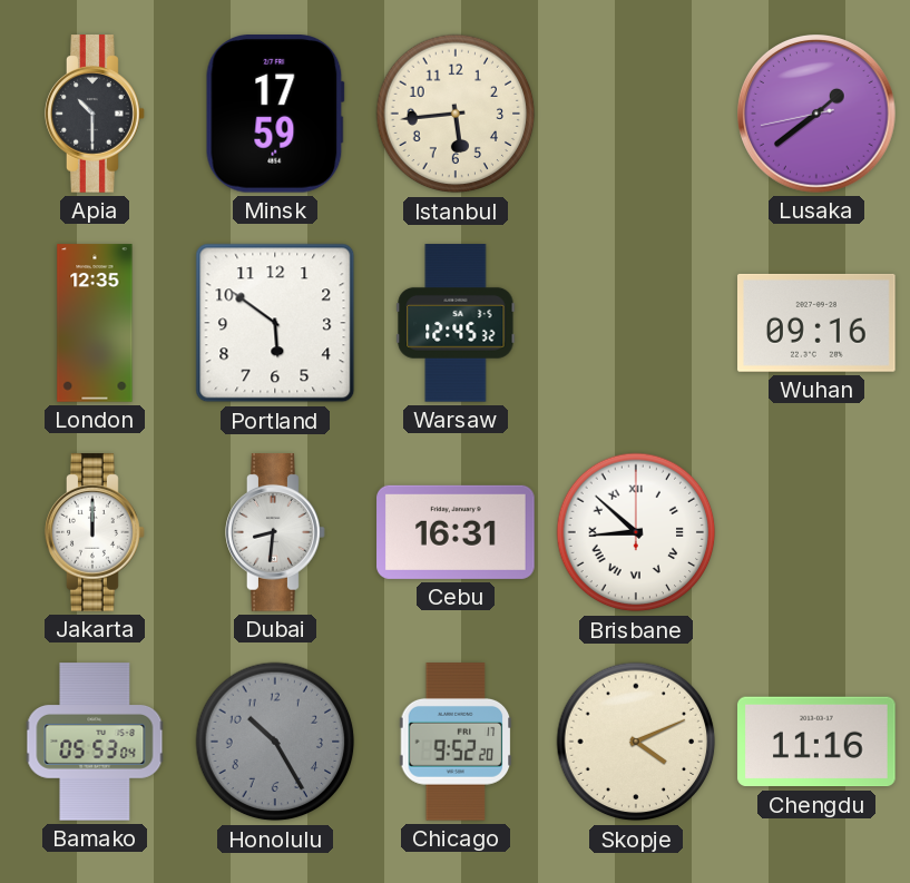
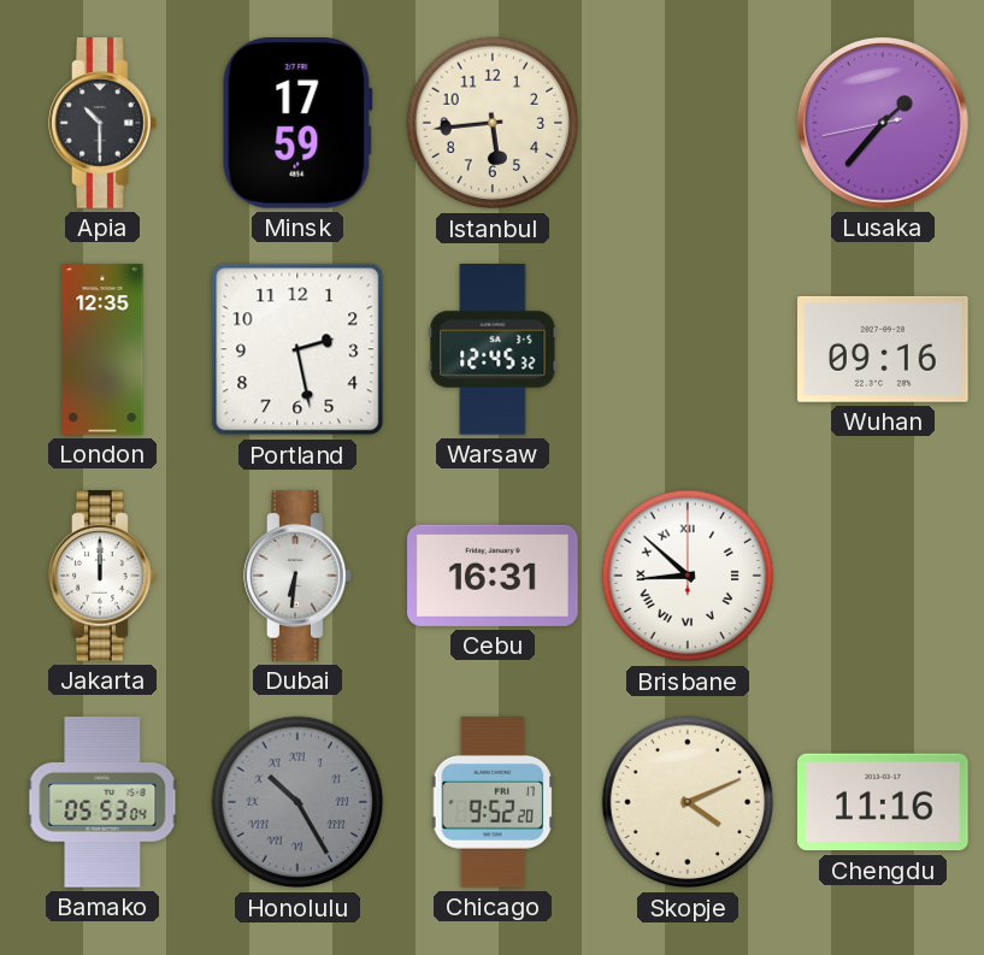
Lusaka: 1:38 -> 1:36
Portland: 5:51 -> 2:28
Dubai: 8:31 -> 6:31
Honolulu numerals: Arabic -> Roman
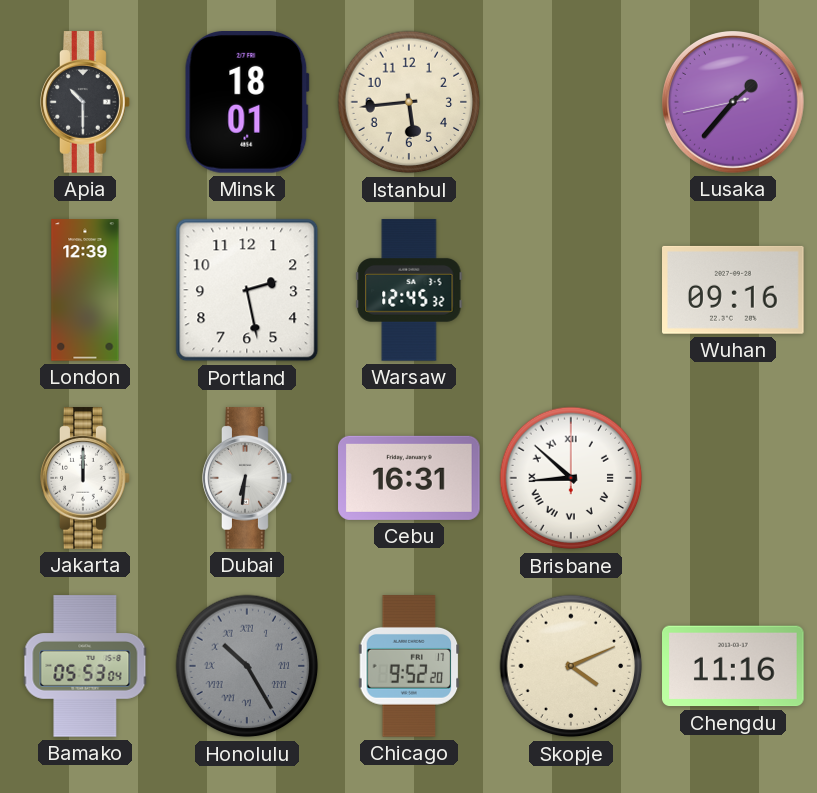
Minsk: 17:59 -> 18:01
London: 12:35 -> 12:39
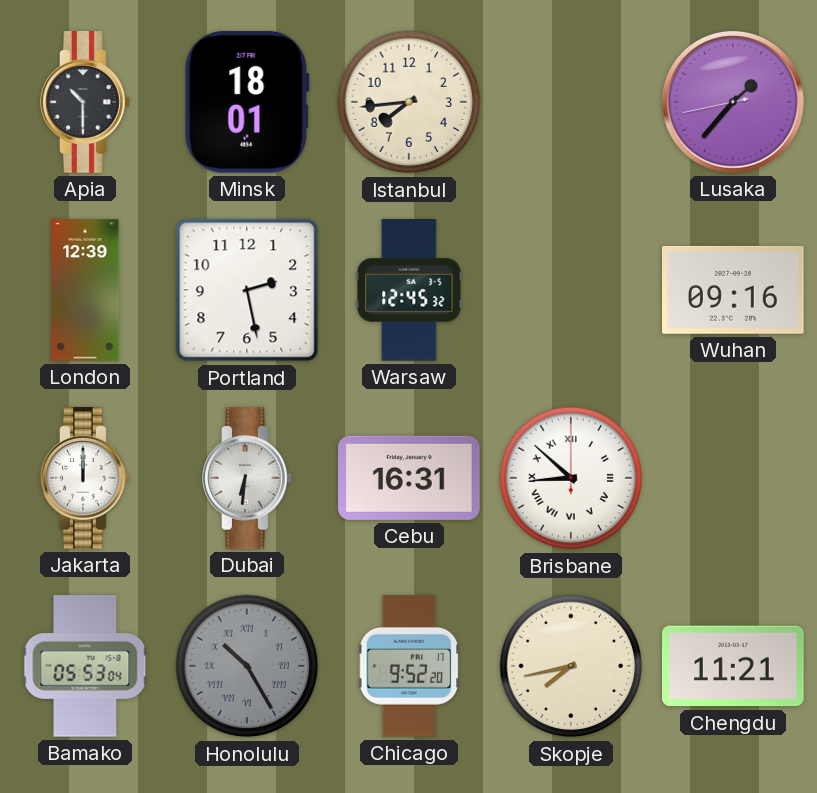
Istanbul: 5:44 -> 7:44
Skopje: 4:11 -> 7:43
Chengdu: 11:16 -> 11:21
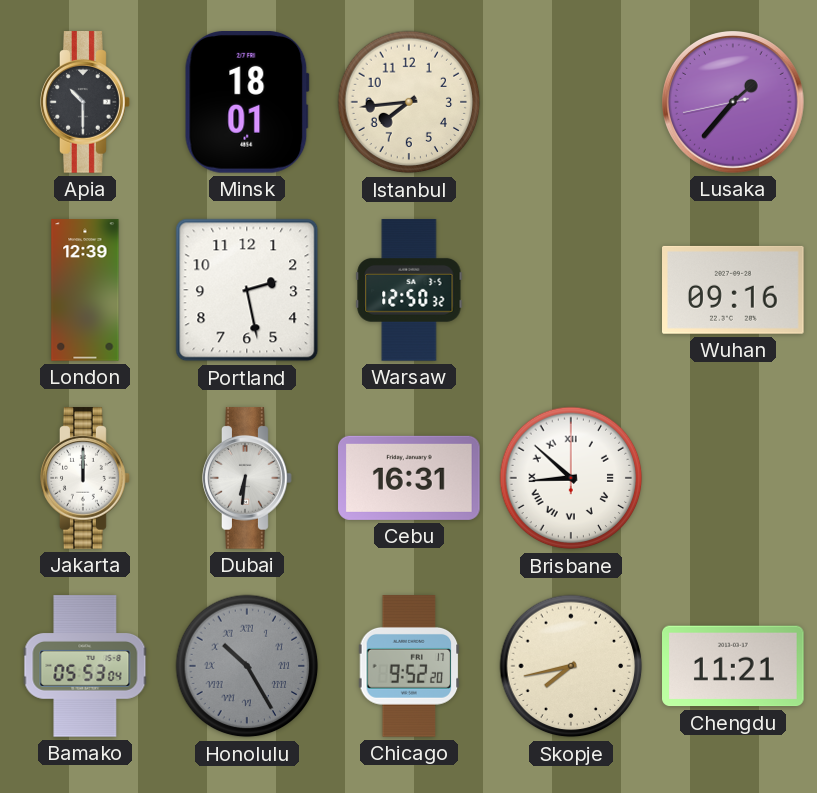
Warsaw: 12:45 -> 12:50
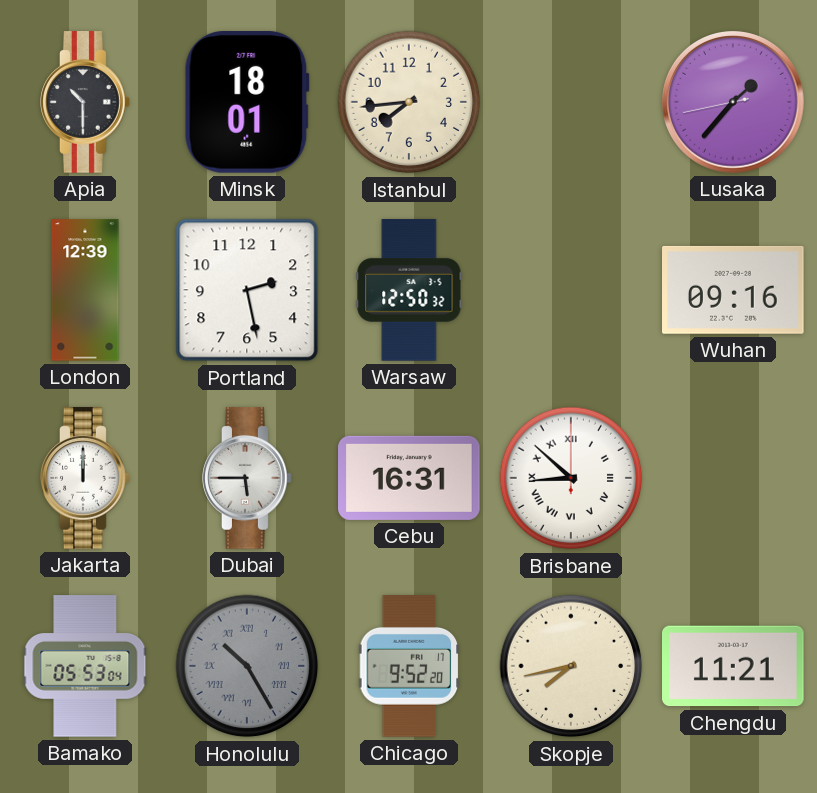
Dubai: 6:31 -> 5:45
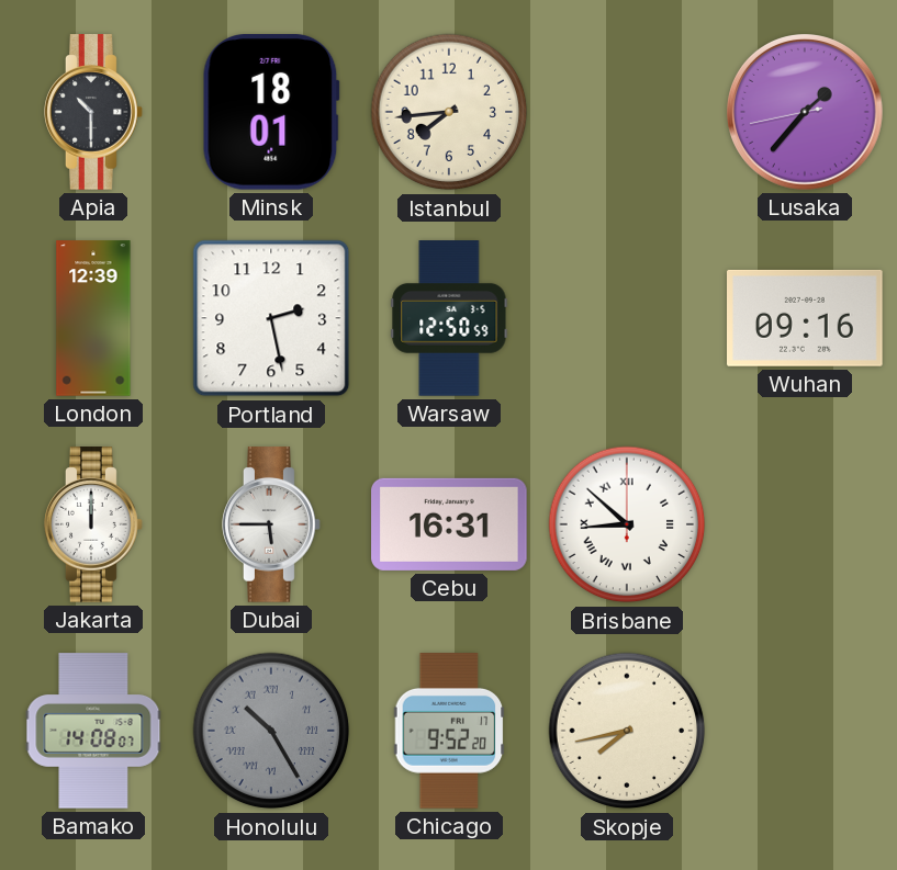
Warsaw: 12:50:32 -> 12:50:59
Bamako: 05:53 -> 14:08
Chengdu: 11:21 -> none
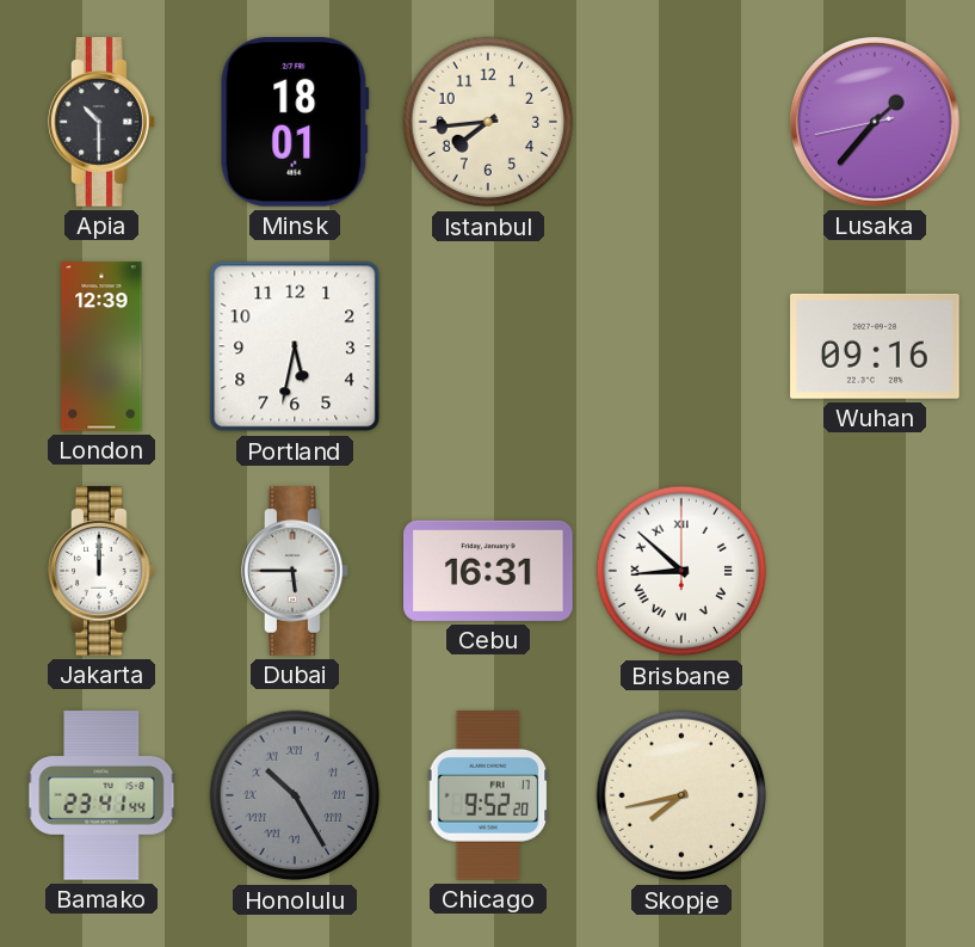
Portland: 2:28 -> 5:32
Warsaw: 12:50 -> none
Bamako: 14:08 -> 23:41
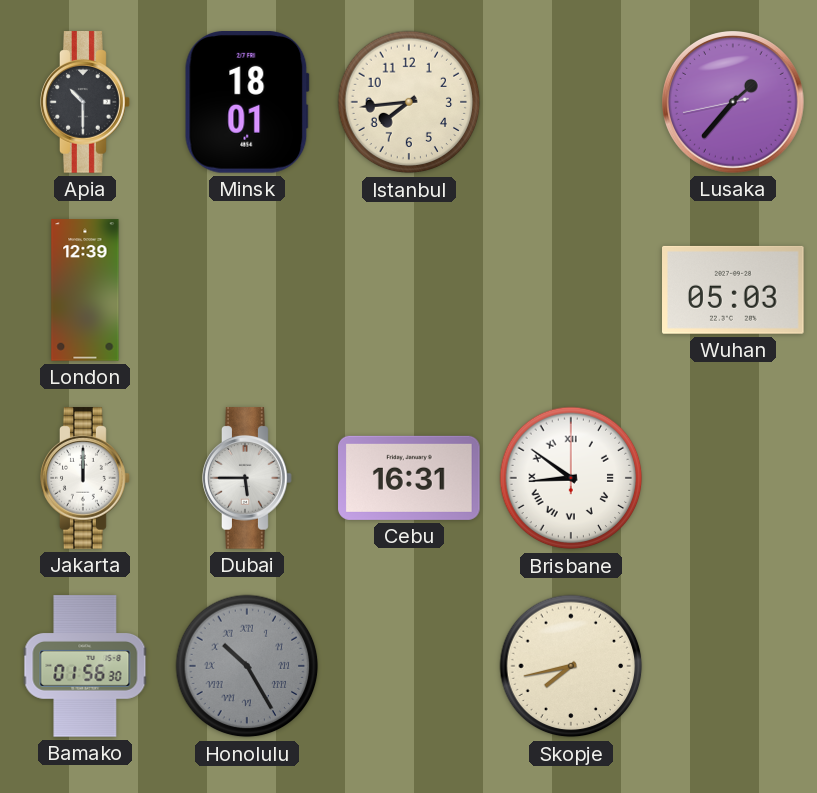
Portland: 5:32 -> none
Wuhan: 09:16 -> 05:03
Brisbane: 8:52 -> 8:51
Bamako: 23:41 -> 01:56
Chicago: 9:52 -> none
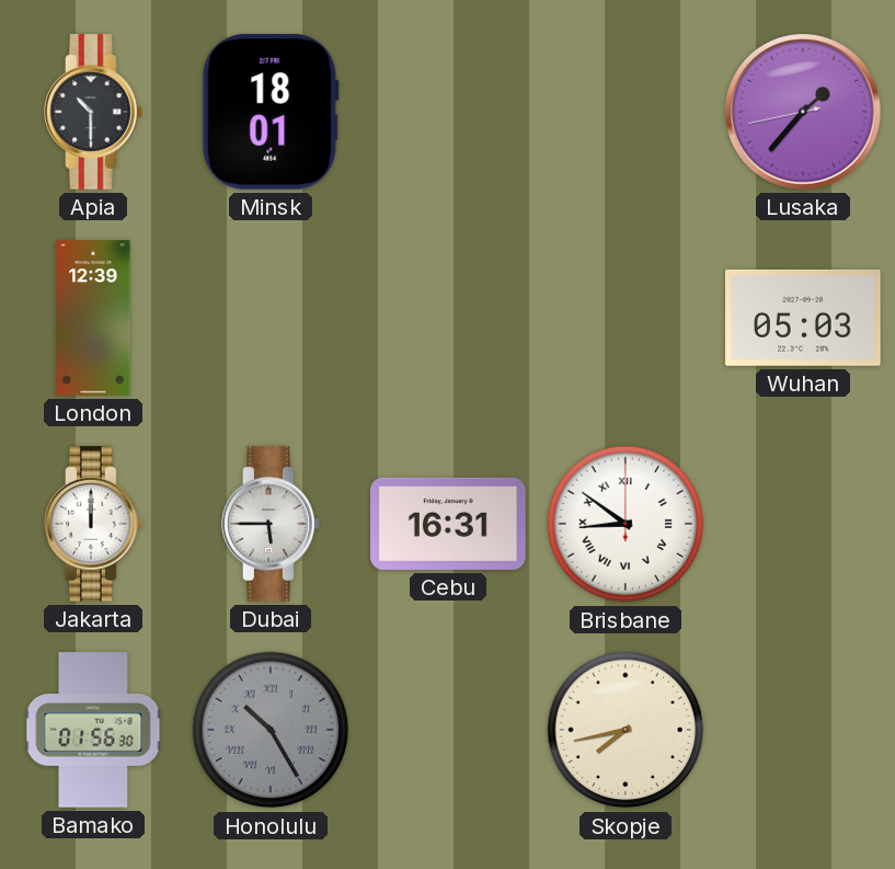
Istanbul: 7:44 -> none
